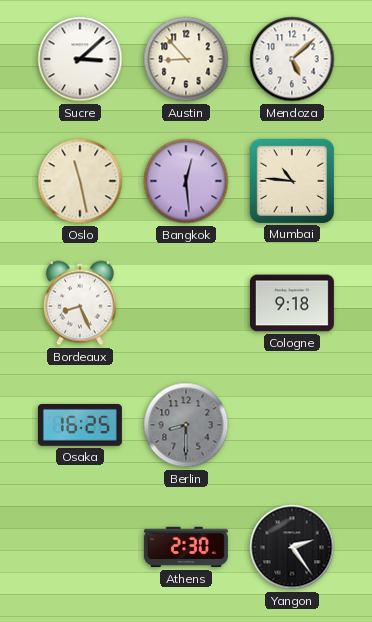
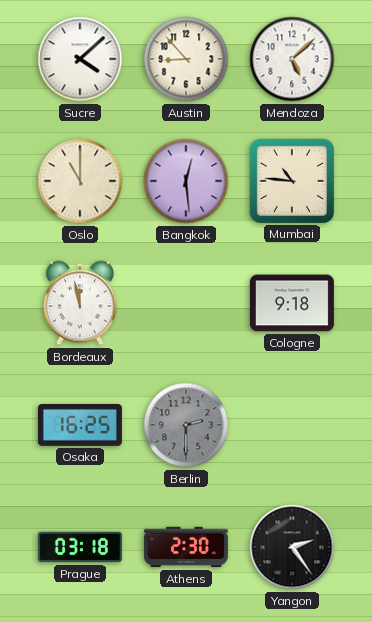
Sucre: 3:08 -> 4:08
Oslo: 11:28 -> 11:00
Bordeaux: 8:26 -> 11:58
Berlin: 8:30 -> 2:30
Prague: none -> 03:18
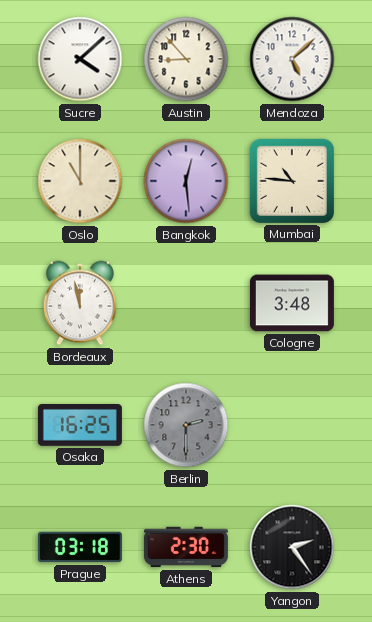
Cologne: 9:18 -> 3:48
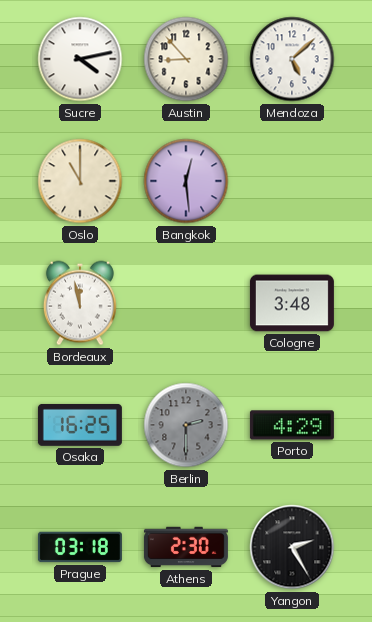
Sucre: 4:08 -> 4:13
Mumbai: 10:46 -> none
Porto: none -> 4:29
Yangon: 2:24 -> 2:25
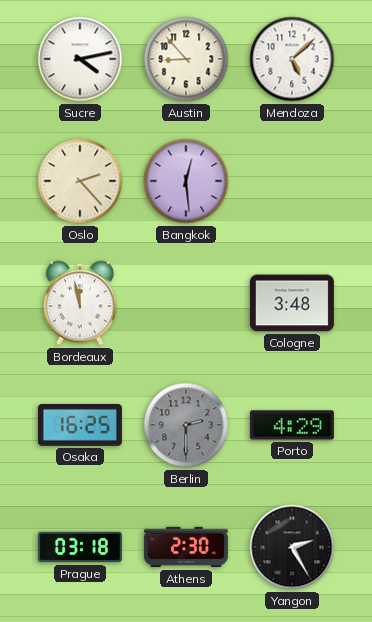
Oslo: 11:00 -> 2:23
